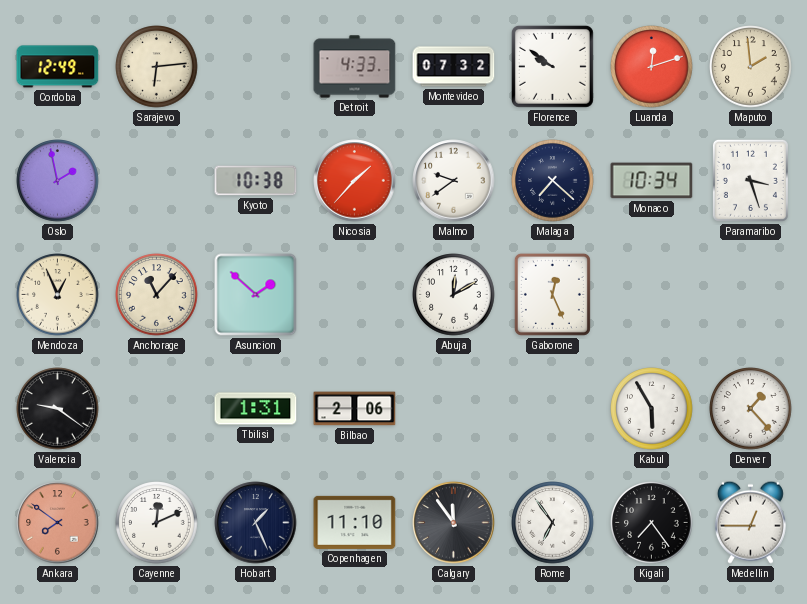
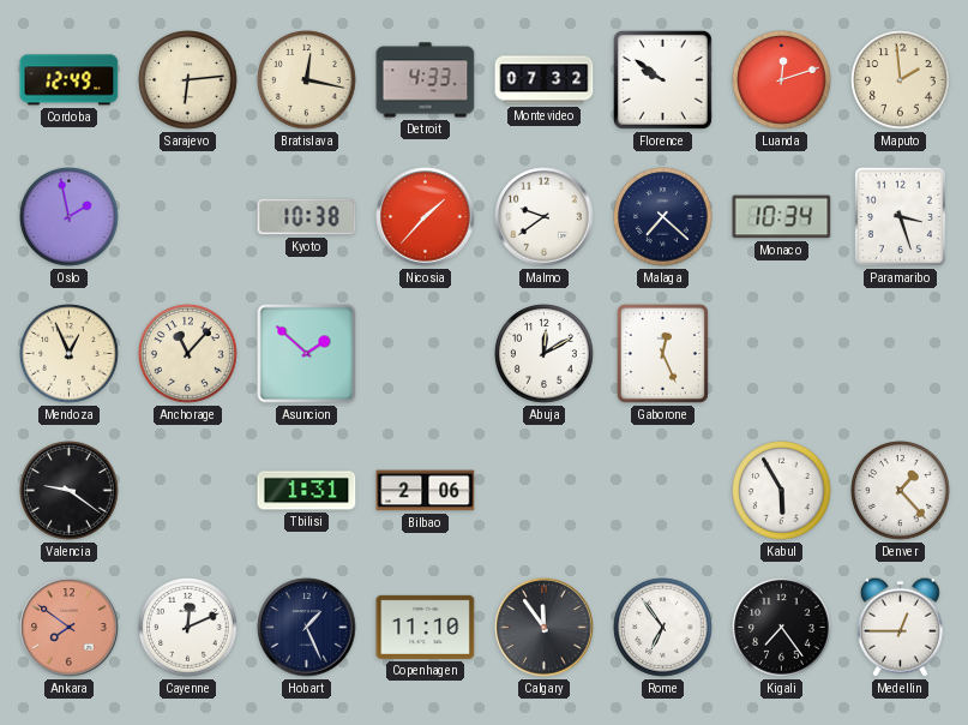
Bratislava: none -> 12:17
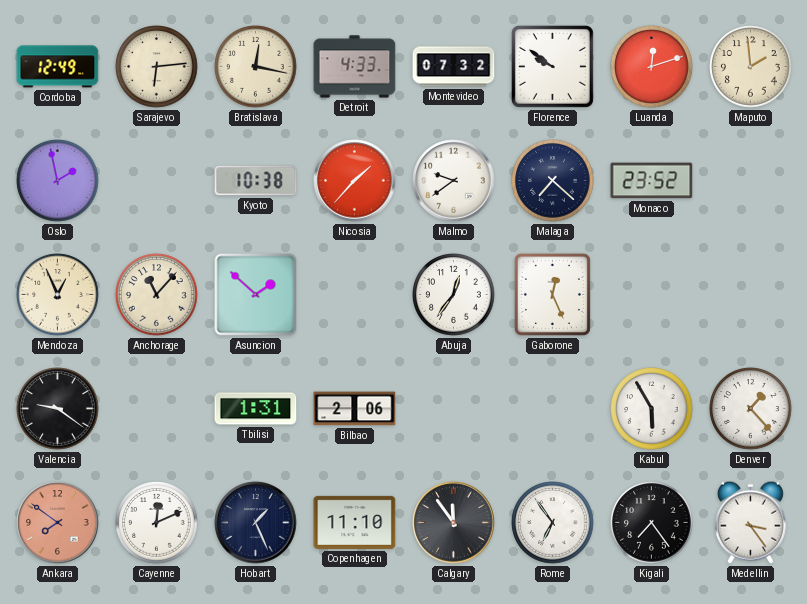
Monaco: 10:34 -> 23:52
Paramaribo: 3:27 -> none
Abuja: 12:10 -> 12:36
Medellin: 12:45 -> 3:24
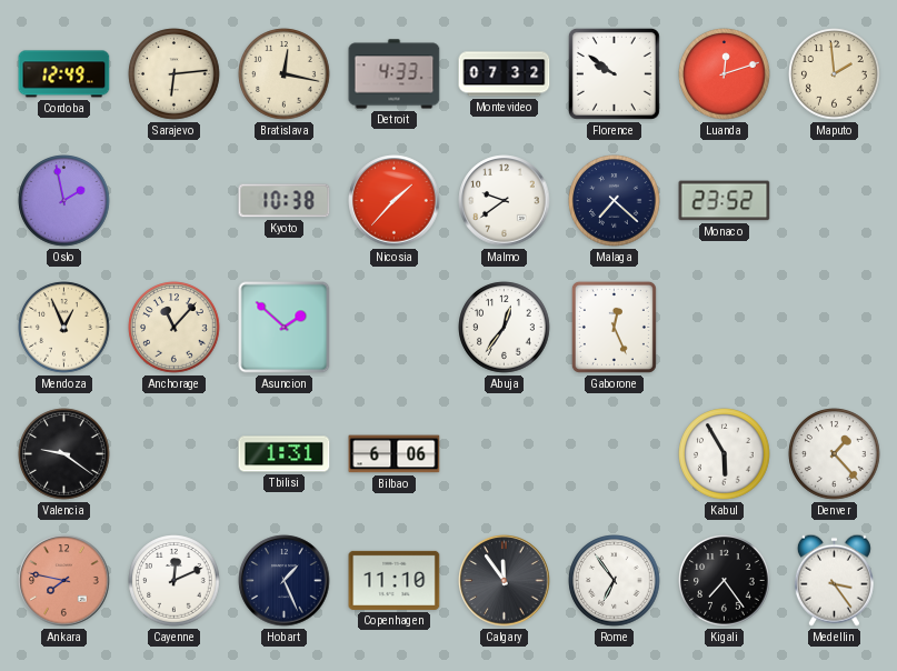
Bilbao: 2:06 -> 6:06
Ankara: 7:51 -> 7:47
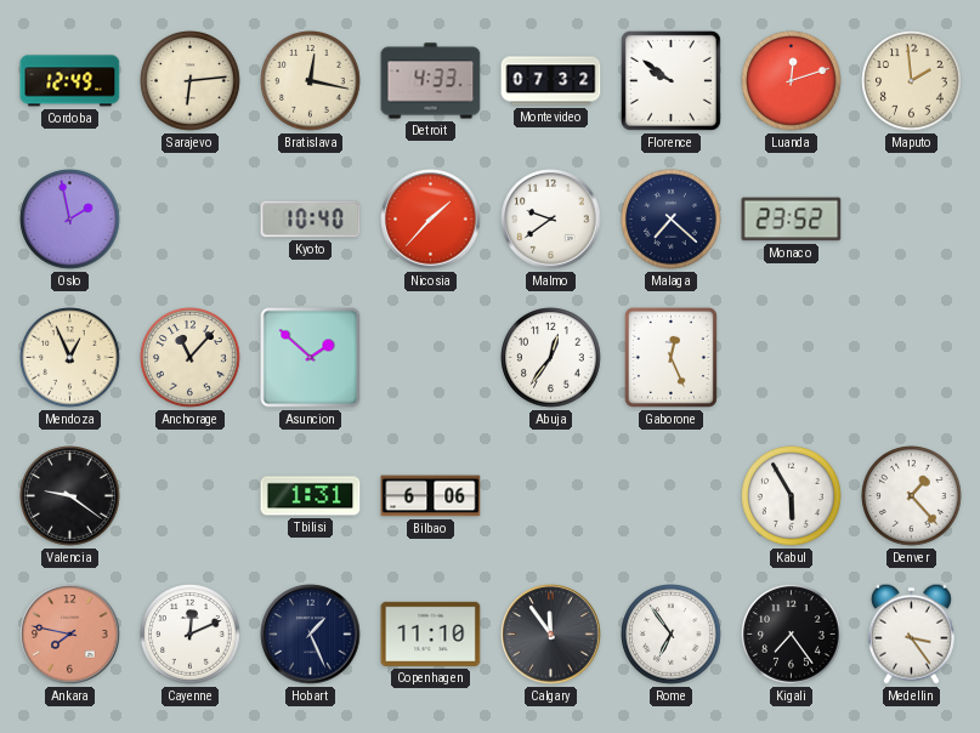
Kyoto: 10:38 -> 10:40
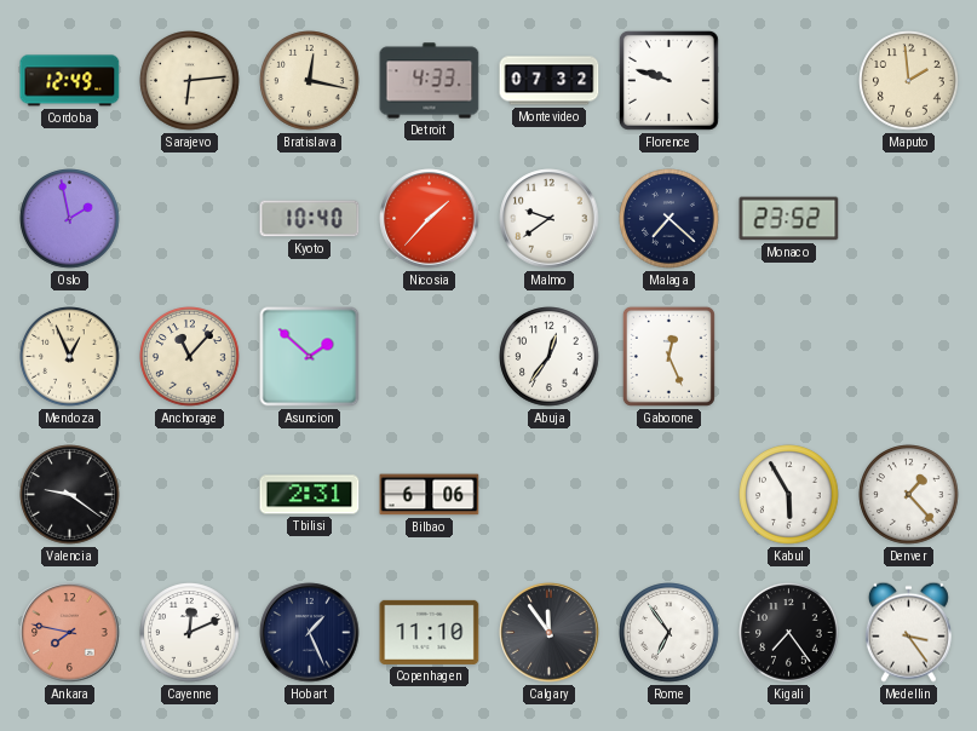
Florence: 9:51 -> 9:48
Luanda: 12:12 -> none
Tbilisi: 1:31 -> 2:31
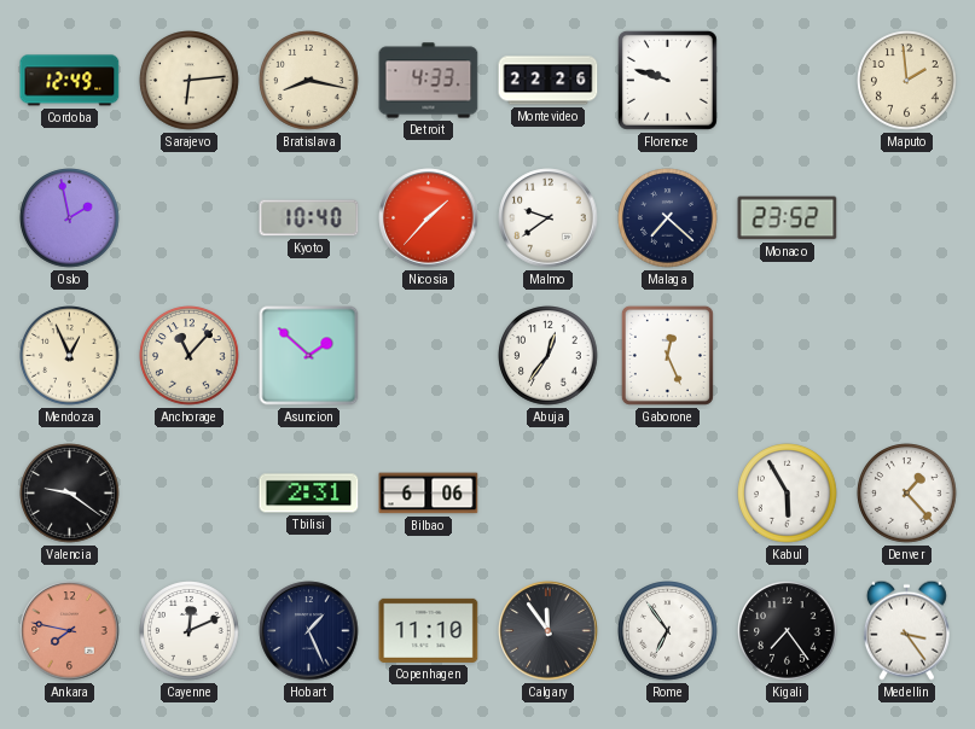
Bratislava: 12:17 -> 8:17
Montevideo: 07:32 -> 22:26
